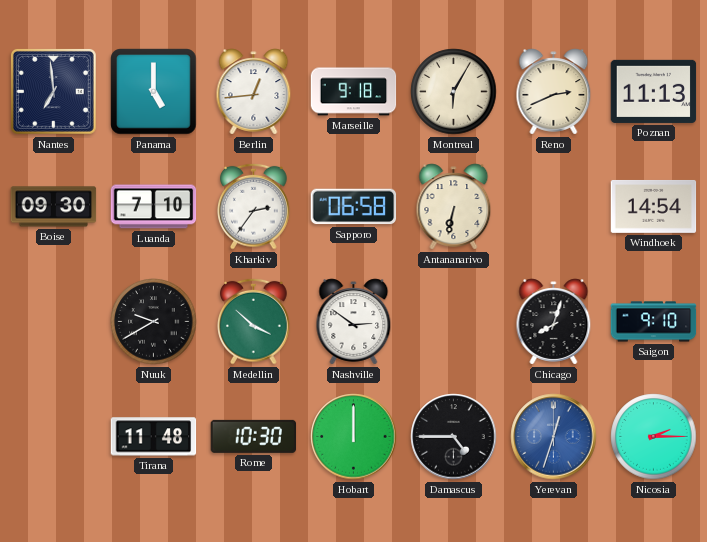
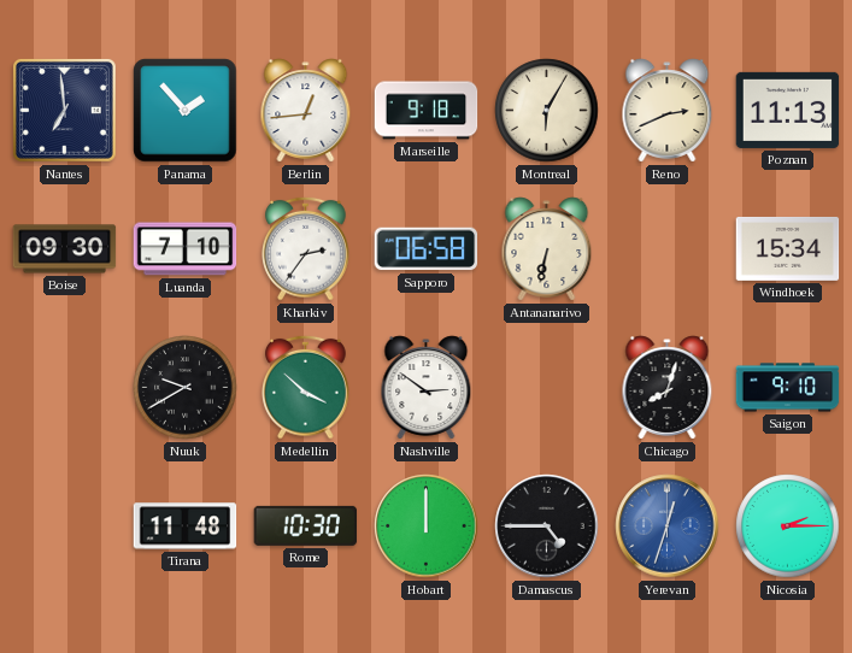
Panama: 5:00 -> 1:53
Windhoek: 14:54 -> 15:34
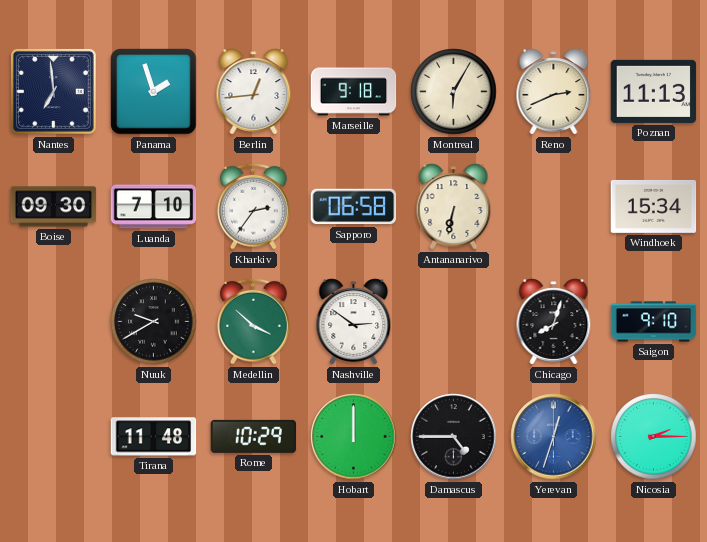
Panama: 1:53 -> 1:57
Rome: 10:30 -> 10:29
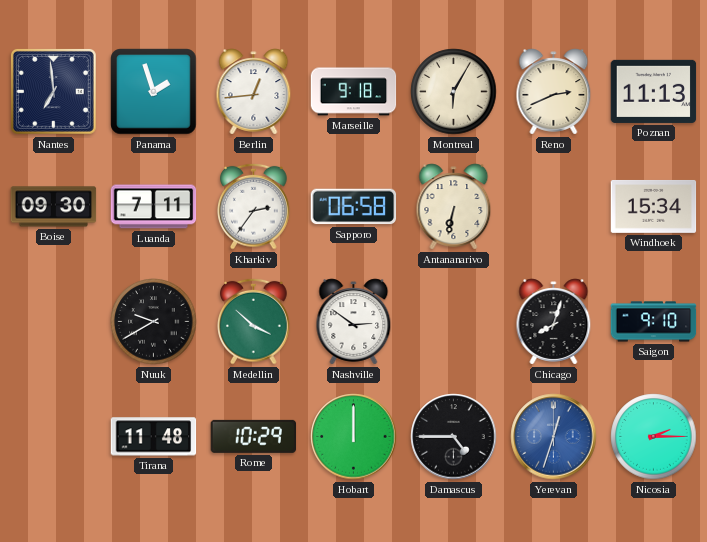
Luanda: 7:10 -> 7:11
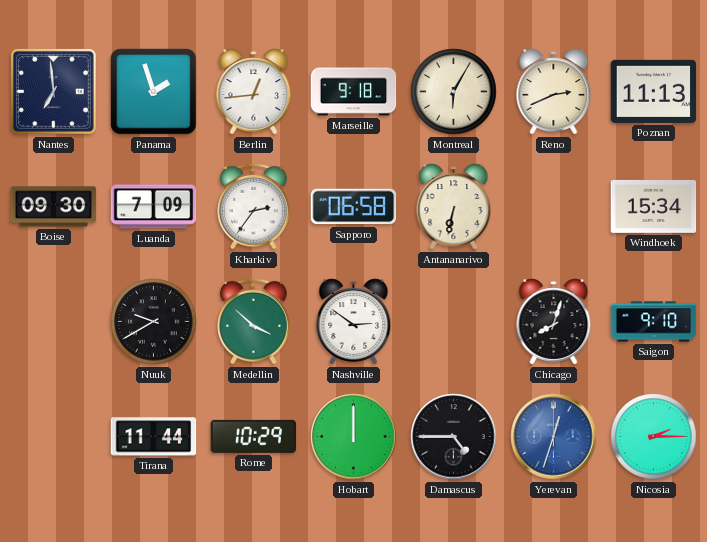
Luanda: 7:11 -> 7:09
Tirana: 11:48 -> 11:44
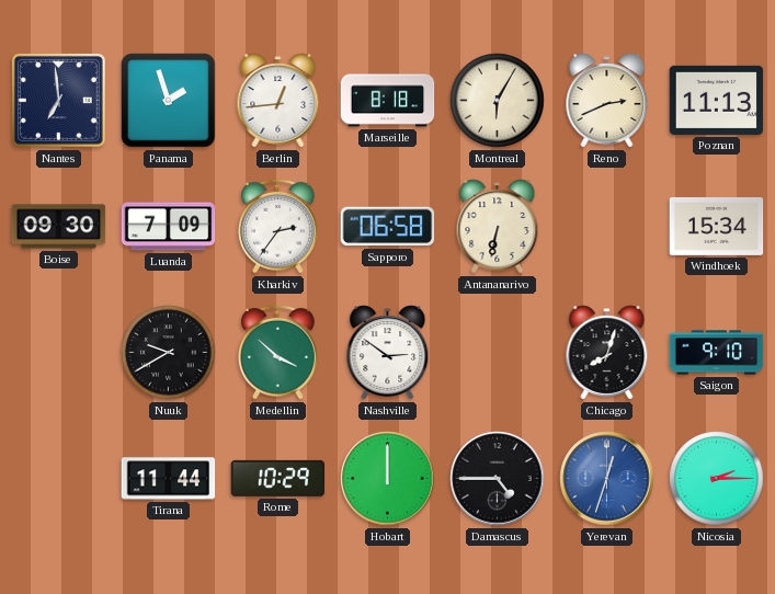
Marseille: 9:18 -> 8:18
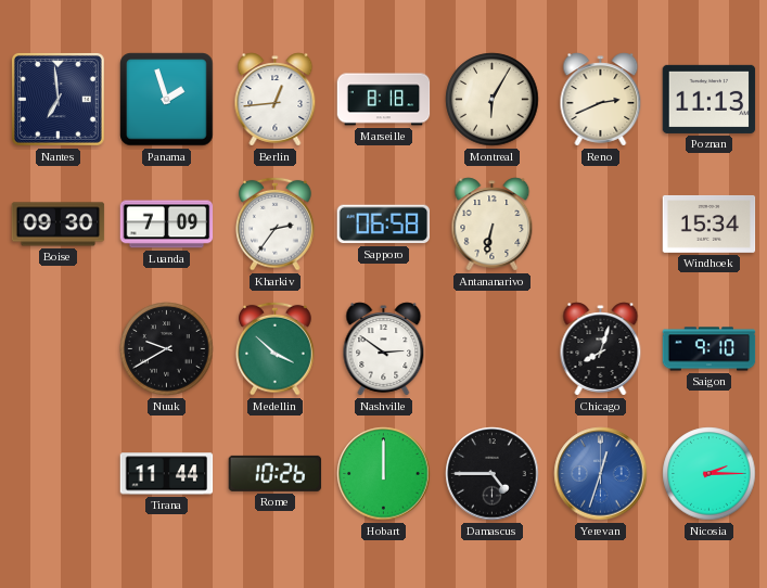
Rome: 10:29 -> 10:26
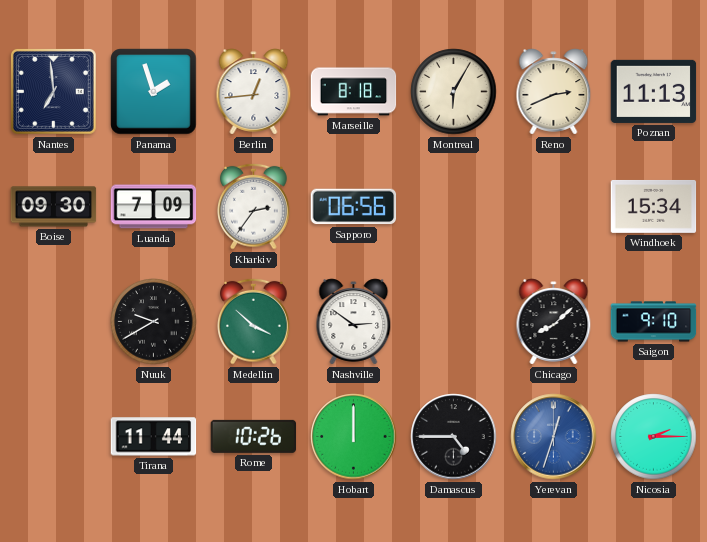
Sapporo: 06:58 -> 06:56
Antananarivo: 6:32 -> none
Chicago: 8:03 -> 8:08
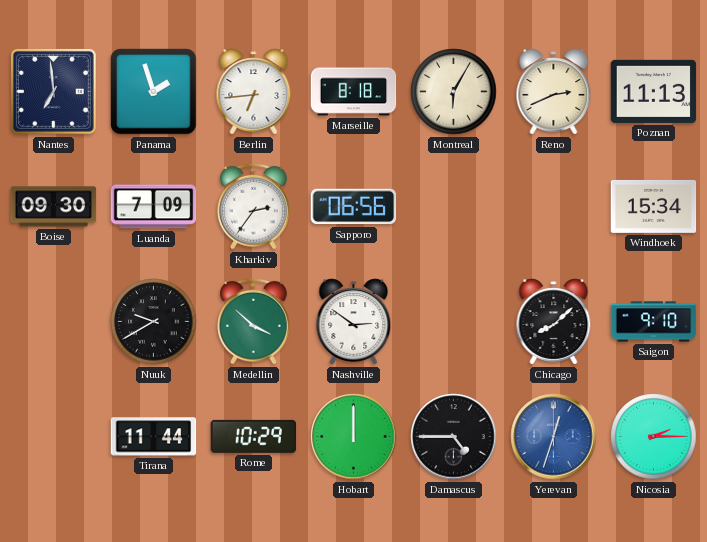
Berlin: 12:44 -> 6:44
Rome: 10:26 -> 10:29
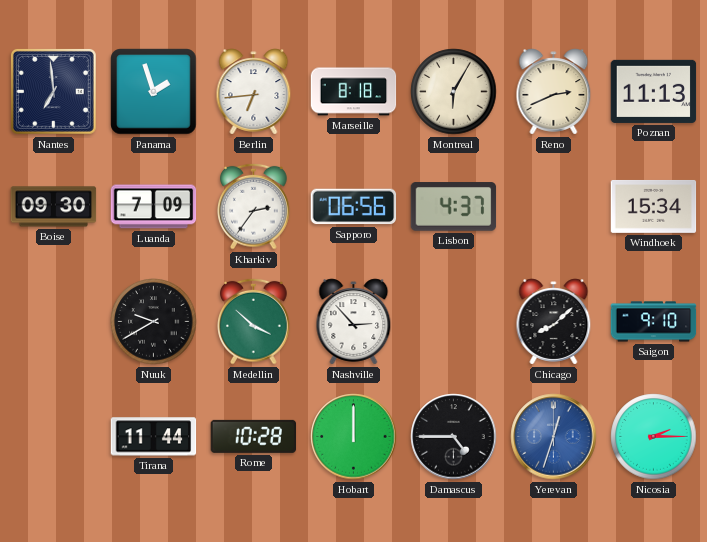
Lisbon: none -> 4:37
Nashville: 2:51 -> 2:53
Rome: 10:29 -> 10:28
